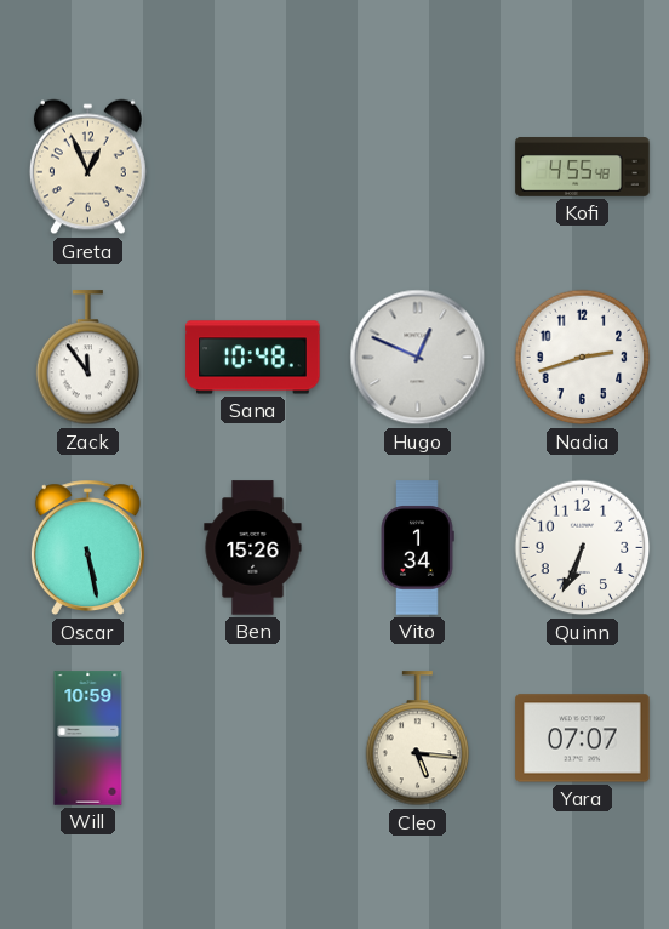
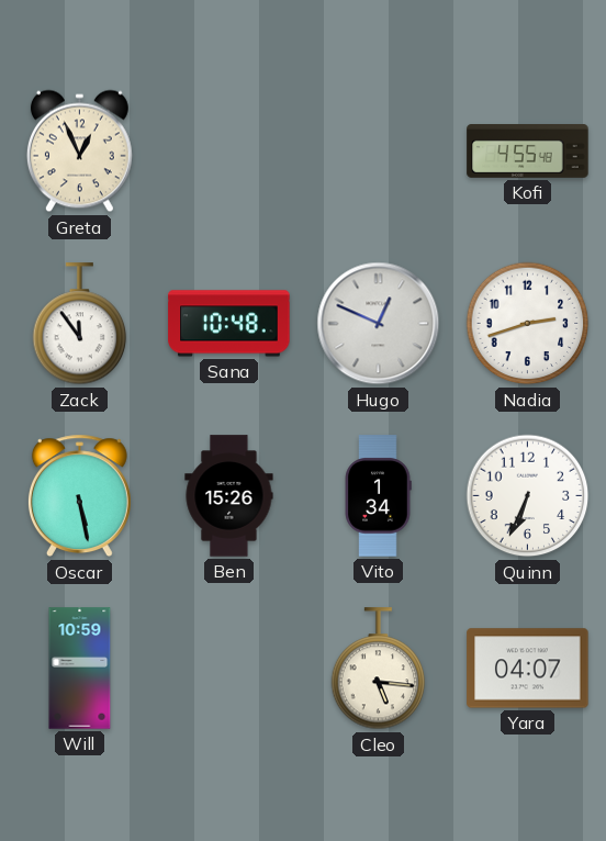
Yara: 07:07 -> 04:07
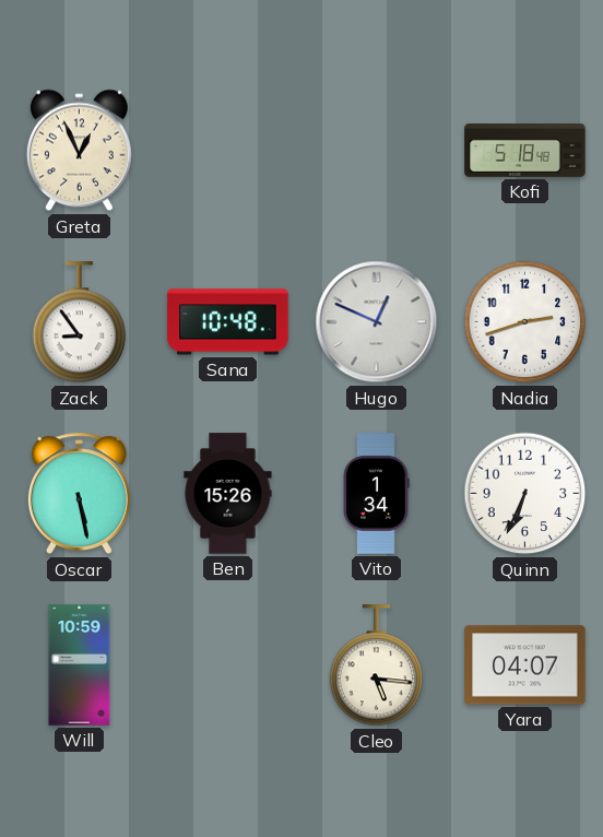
Kofi: 4:55 -> 5:18
Zack: 11:54 -> 8:54
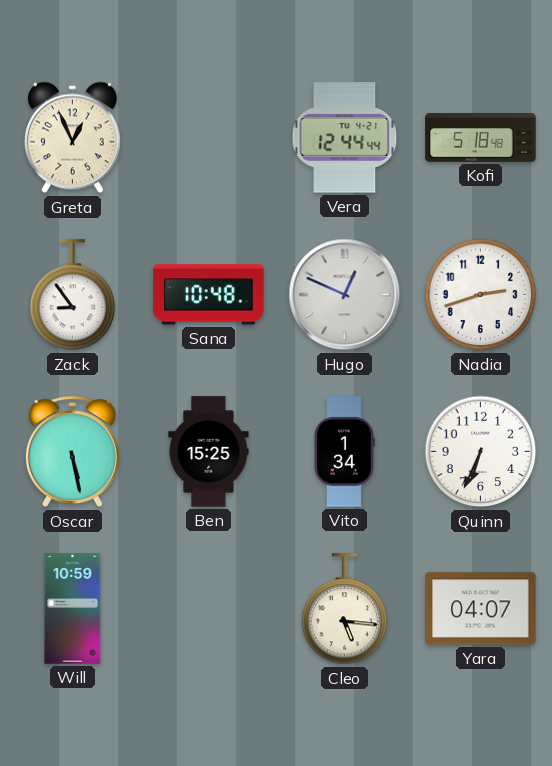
Vera: none -> 12:44
Ben: 15:26 -> 15:25
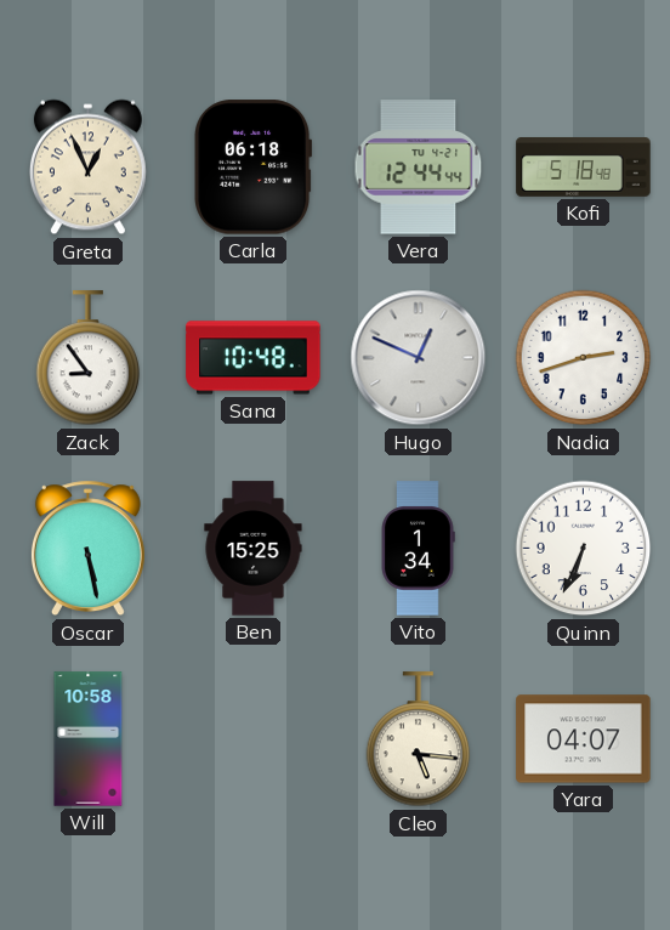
Carla: none -> 06:18
Will: 10:59 -> 10:58
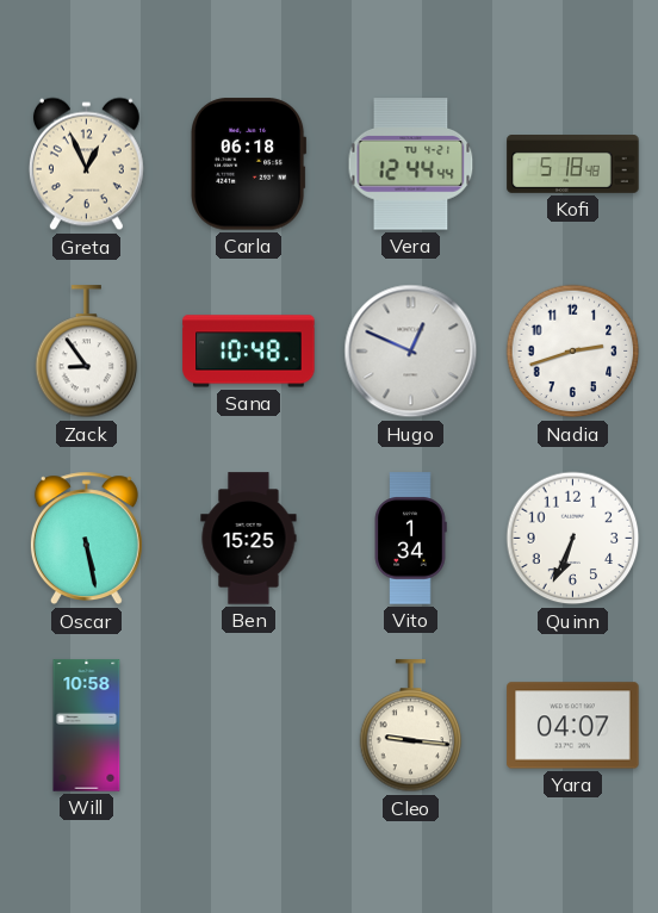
Cleo: 5:16 -> 9:16
